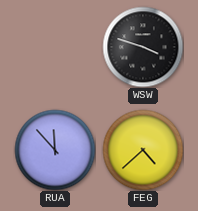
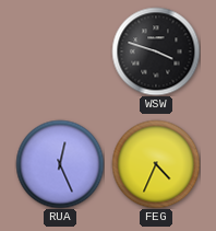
RUA: 11:53 -> 12:26
FEG: 4:38 -> 4:34
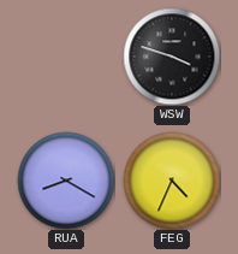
RUA: 12:26 -> 8:20
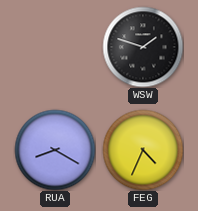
WSW: 3:48 -> 1:48
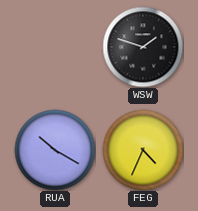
RUA: 8:20 -> 10:20
